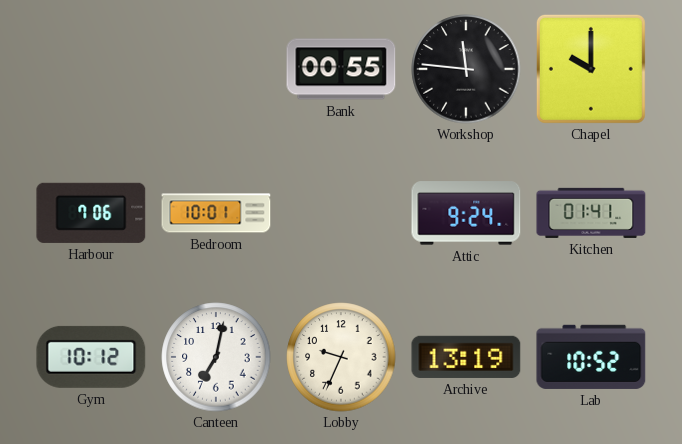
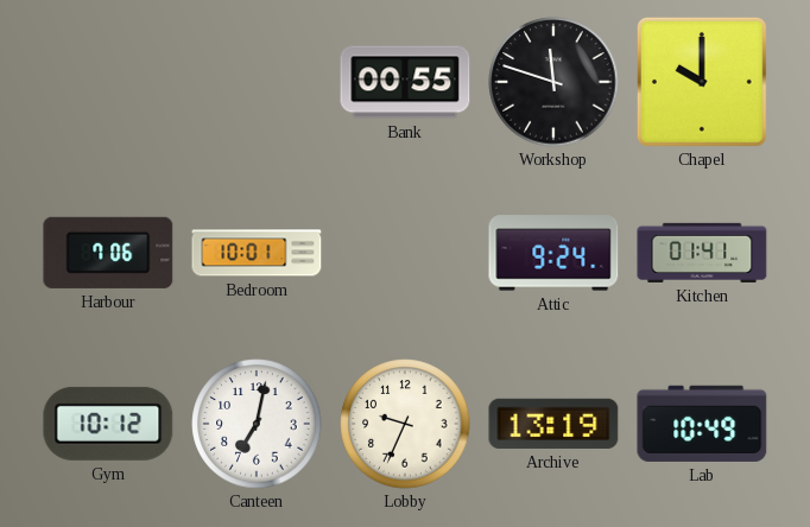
Workshop: 11:46 -> 11:48
Lab: 10:52 -> 10:49
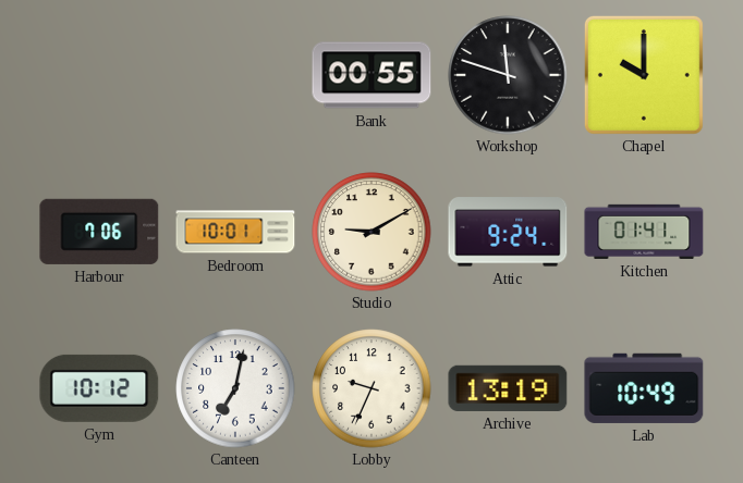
Studio: none -> 9:10
